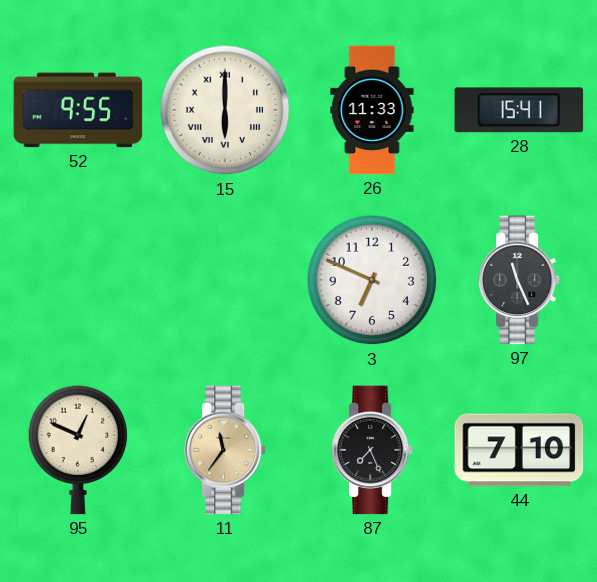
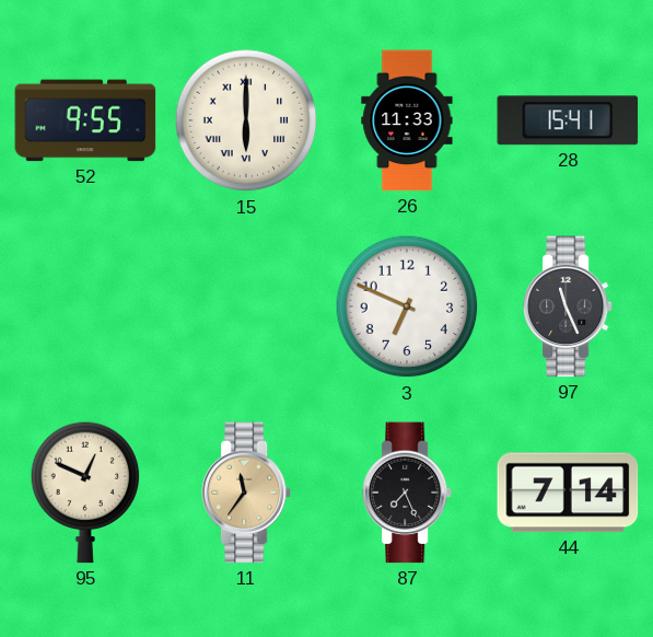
44: 7:10 -> 7:14
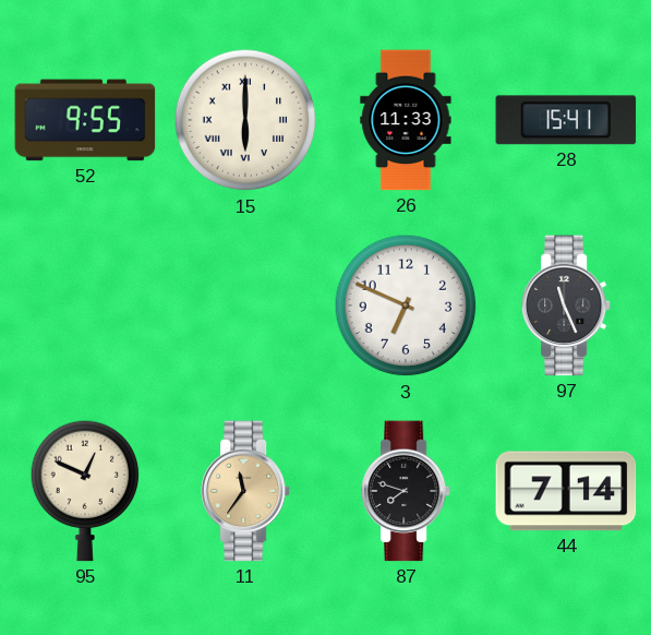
87: 7:26 -> 7:48
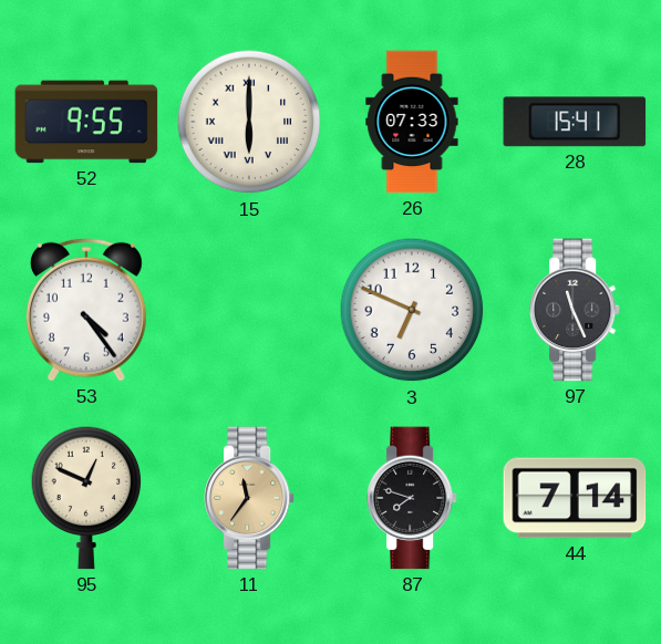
26: 11:33 -> 07:33
53: none -> 4:24
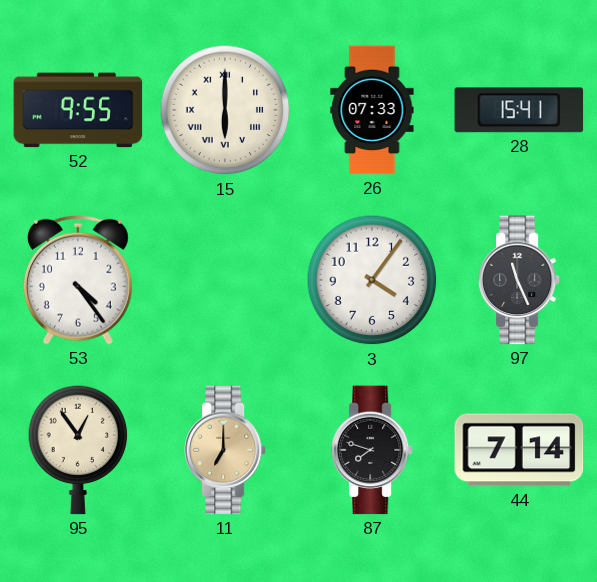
3: 6:49 -> 4:06
95: 12:49 -> 12:54
11: 11:36 -> 7:00
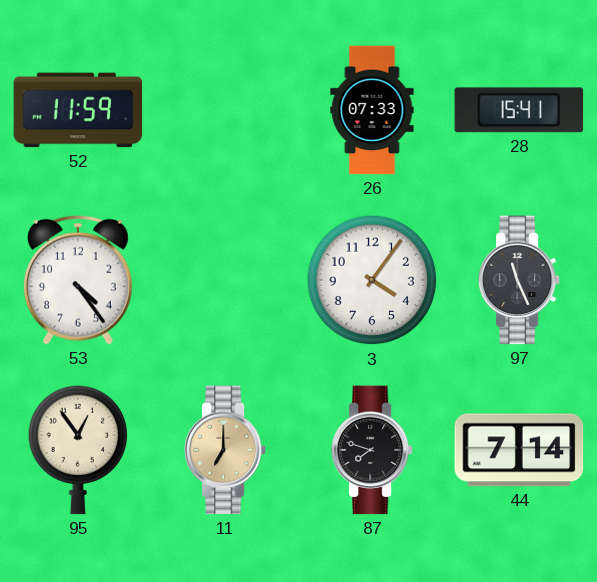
52: 9:55 -> 11:59
15: 6:00 -> none
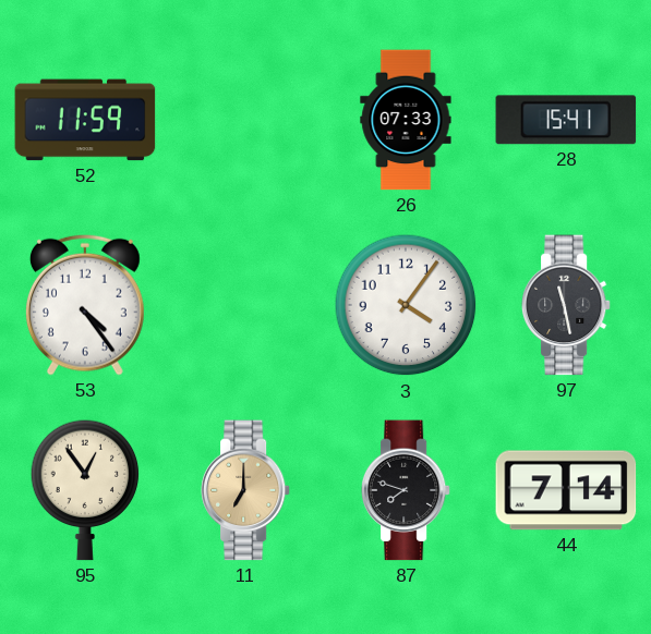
97: 11:26 -> 11:28
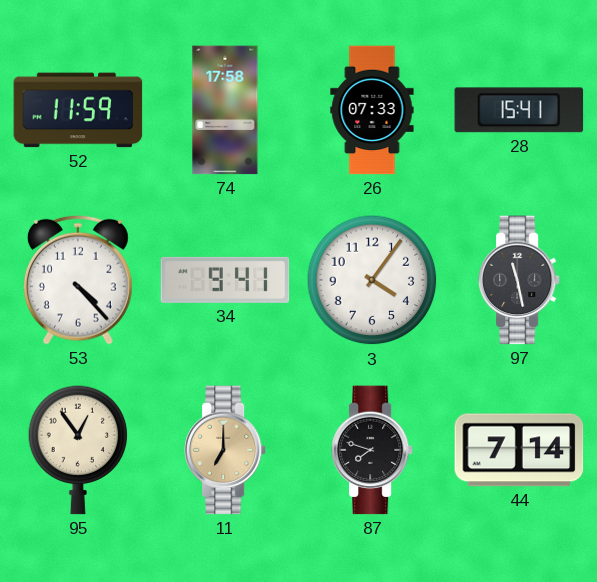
74: none -> 17:58
53: 4:24 -> 4:23
34: none -> 9:41
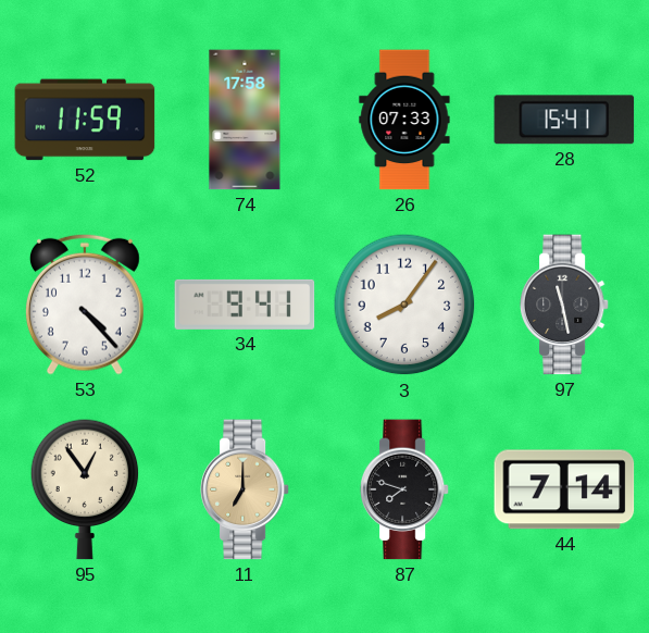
3: 4:06 -> 8:06
